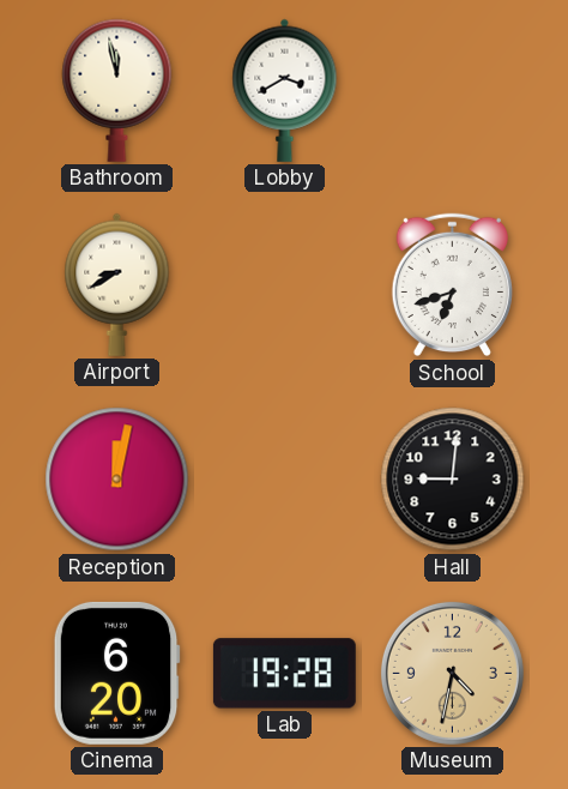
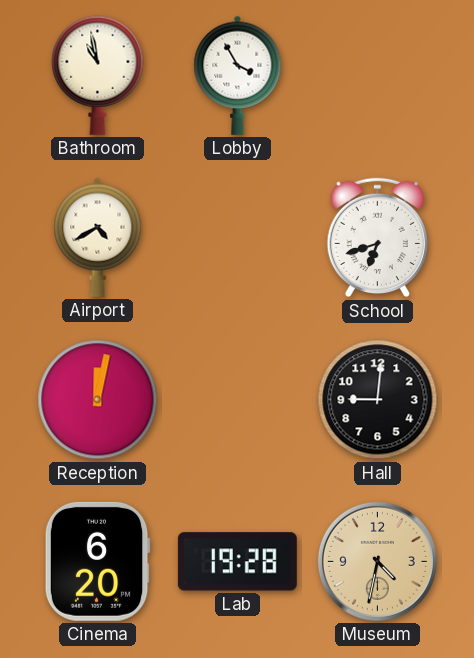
Bathroom: 11:58 -> 10:58
Lobby: 3:40 -> 3:55
Airport: 8:40 -> 4:40
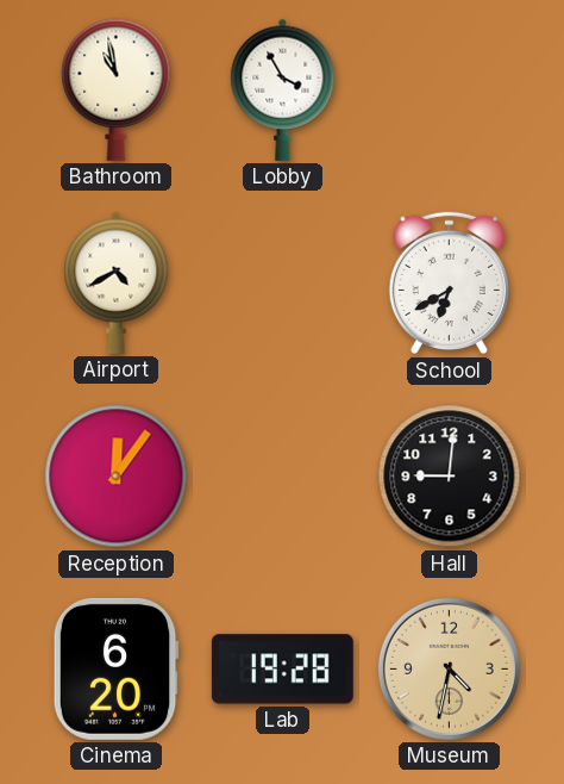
School: 6:42 -> 6:40
Reception: 12:02 -> 12:06
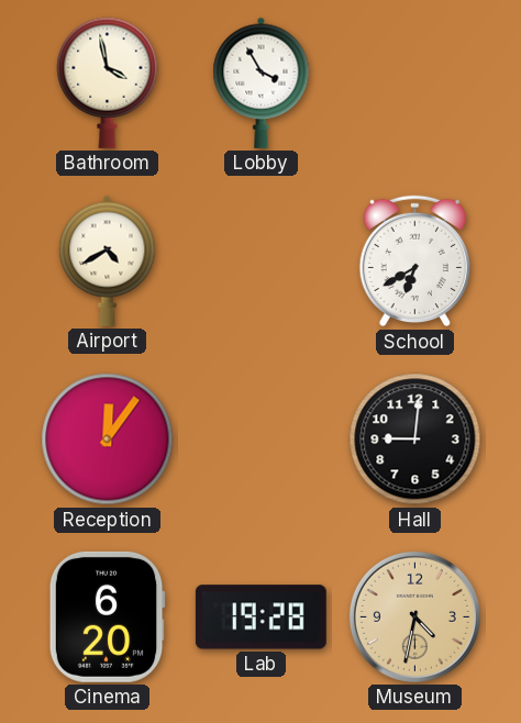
Bathroom: 10:58 -> 3:58
